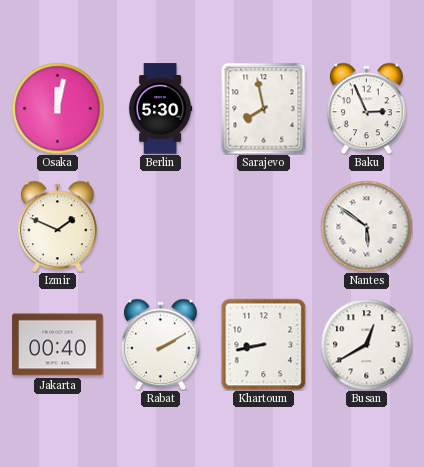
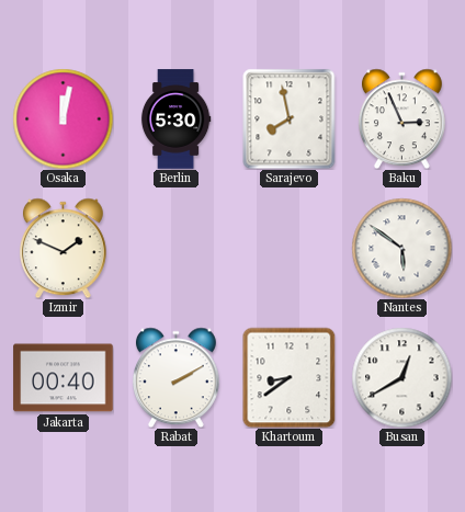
Khartoum: 8:43 -> 8:39
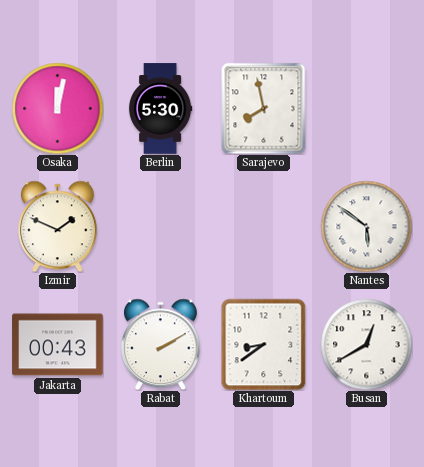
Baku: 2:56 -> none
Jakarta: 00:40 -> 00:43
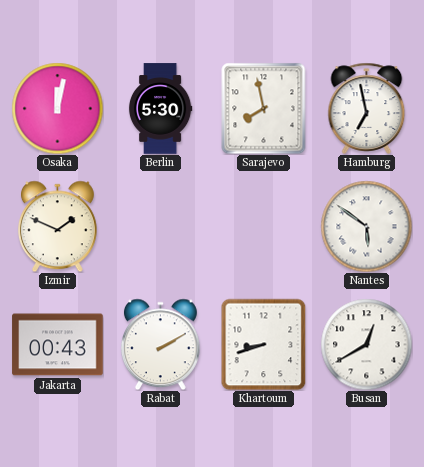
Hamburg: none -> 6:58
Khartoum: 8:39 -> 8:42
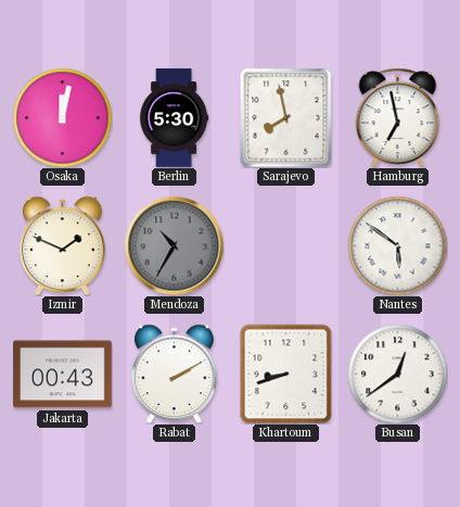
Mendoza: none -> 10:35
Busan: 12:40 -> 12:39
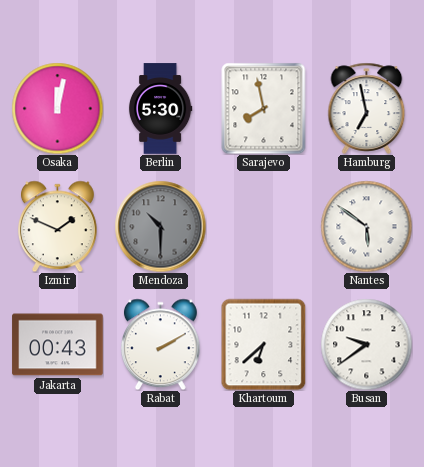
Mendoza: 10:35 -> 10:30
Khartoum: 8:42 -> 6:38
Busan: 12:39 -> 9:39
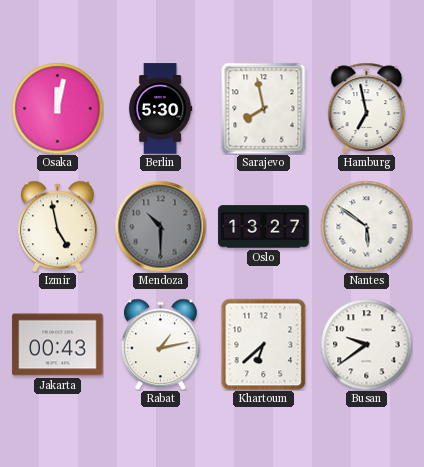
Izmir: 1:49 -> 4:58
Oslo: none -> 13:27
Rabat: 2:10 -> 1:13
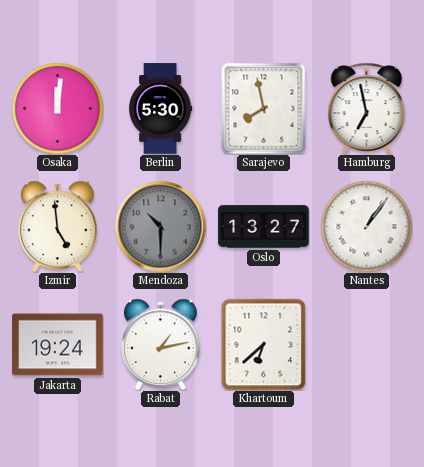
Osaka: 12:02 -> 12:01
Izmir: 4:58 -> 4:59
Nantes: 5:51 -> 1:06
Jakarta: 00:43 -> 19:24
Busan: 9:39 -> none
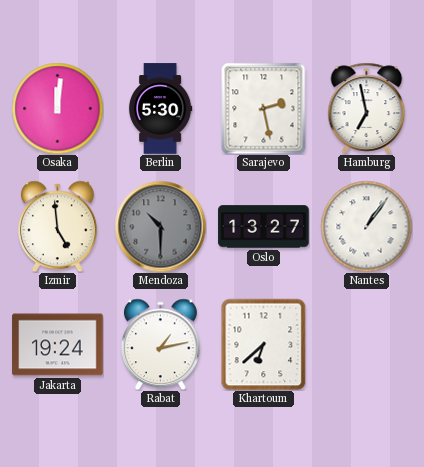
Sarajevo: 7:58 -> 2:28
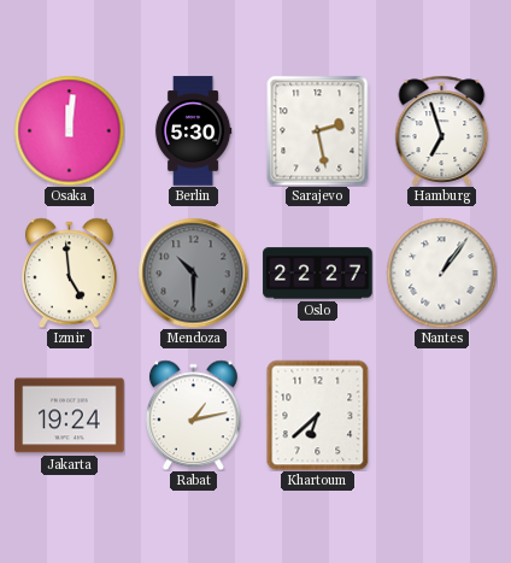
Hamburg: 6:58 -> 6:57
Oslo: 13:27 -> 22:27
